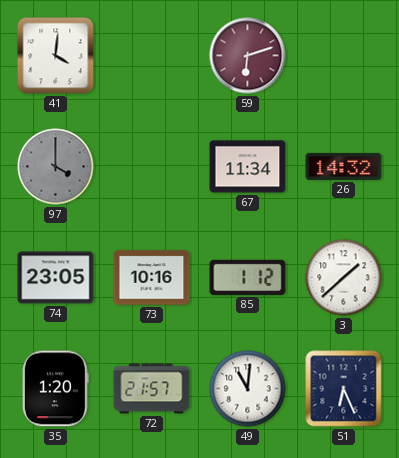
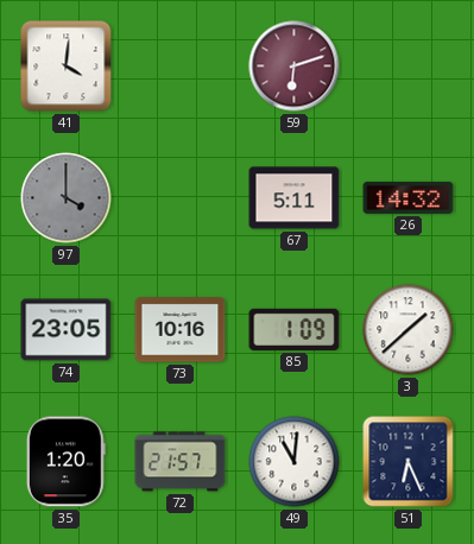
67: 11:34 -> 5:11
85: 1:12 -> 1:09
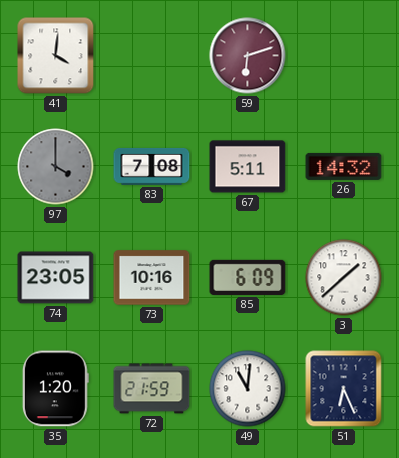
83: none -> 7:08
85: 1:09 -> 6:09
72: 21:57 -> 21:59
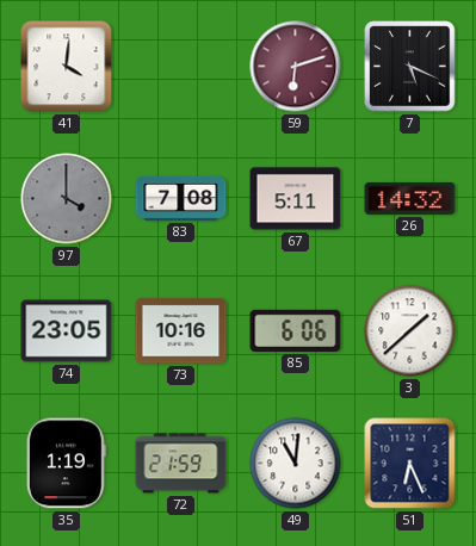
7: none -> 5:19
85: 6:09 -> 6:06
35: 1:20 -> 1:19
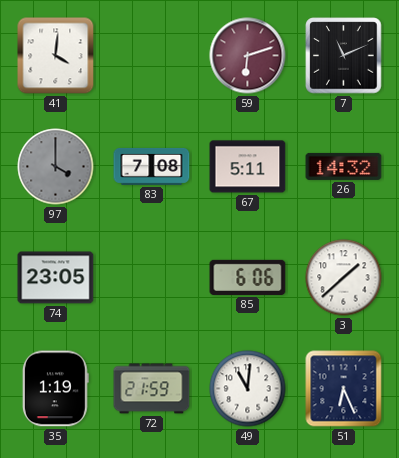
7: 5:19 -> 11:11
73: 10:16 -> none
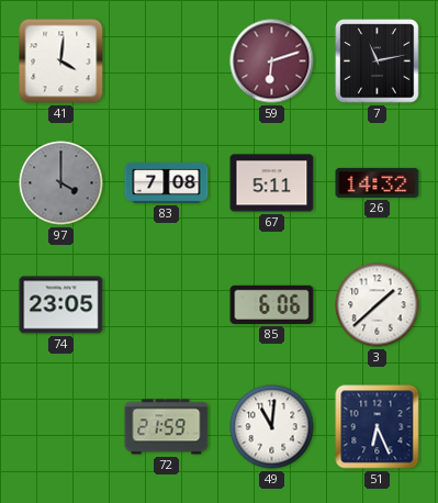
7: 11:11 -> 11:13
35: 1:19 -> none
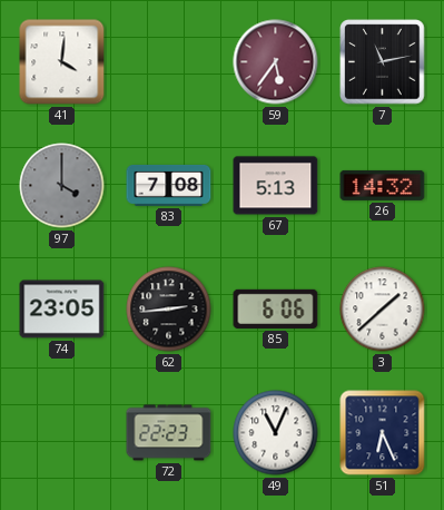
59: 6:12 -> 5:36
67: 5:11 -> 5:13
62: none -> 2:44
72: 21:59 -> 22:23
49: 11:01 -> 11:04
